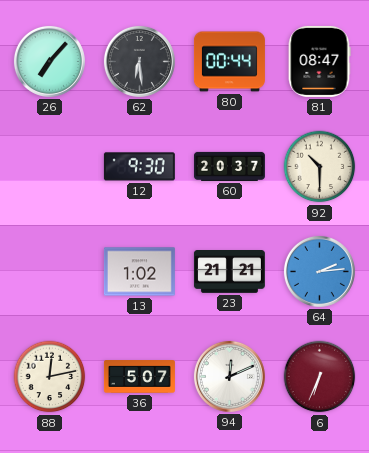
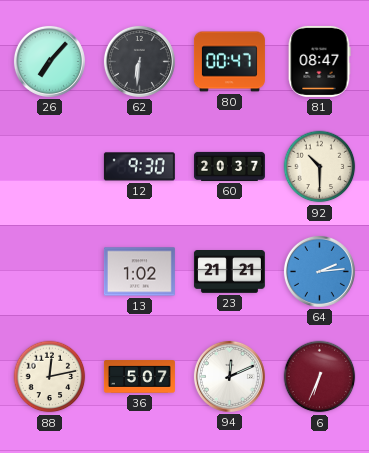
62: 6:29 -> 6:31
80: 00:44 -> 00:47
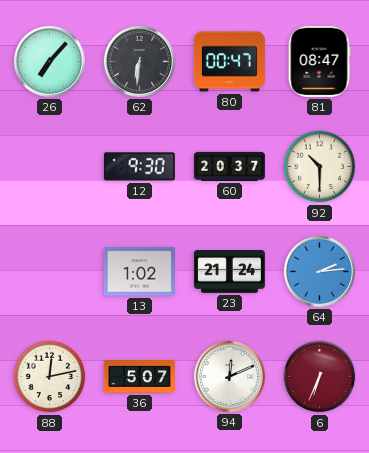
23: 21:21 -> 21:24
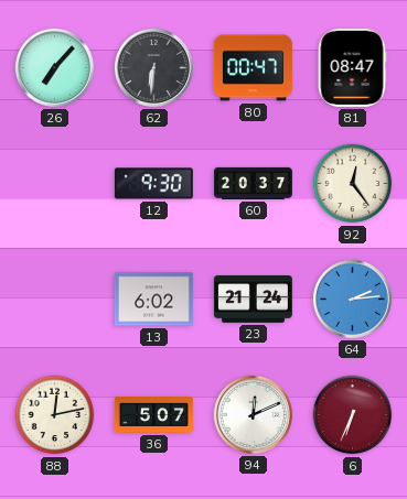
92: 10:30 -> 12:24
13: 1:02 -> 6:02
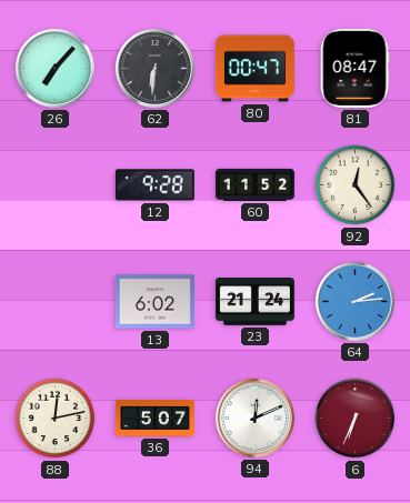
12: 9:30 -> 9:28
60: 20:37 -> 11:52
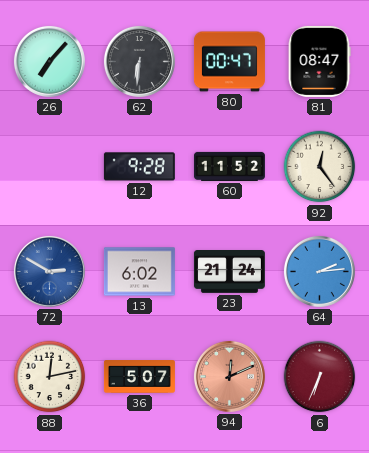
72: none -> 2:50
94 dial: white -> salmon
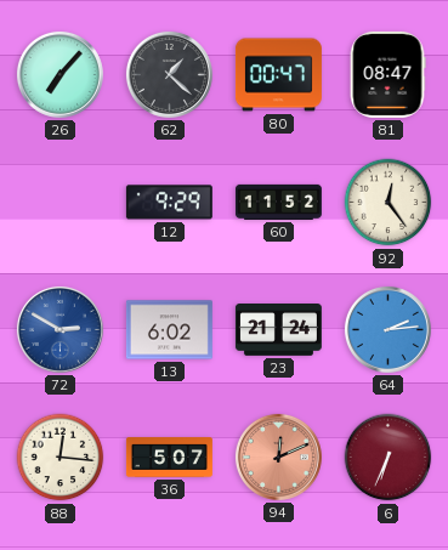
62: 6:31 -> 1:22
12: 9:28 -> 9:29
88: 12:13 -> 12:16
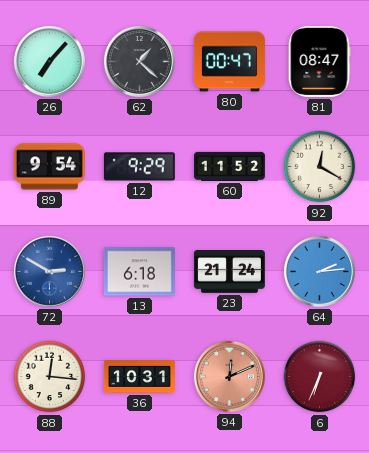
89: none -> 9:54
92: 12:24 -> 12:20
13: 6:02 -> 6:18
36: 5:07 -> 10:31
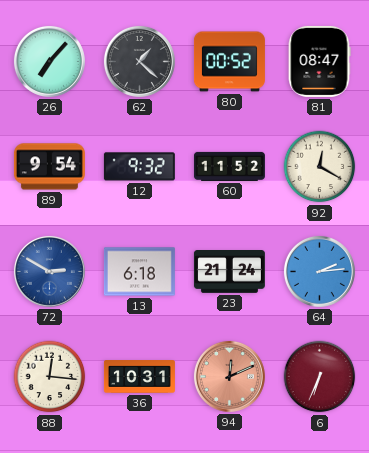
80: 00:47 -> 00:52
12: 9:29 -> 9:32
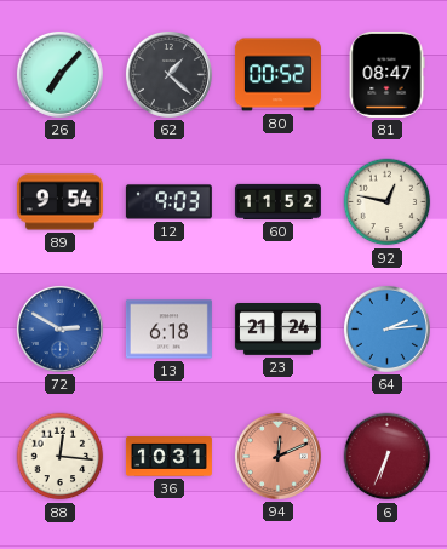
12: 9:32 -> 9:03
92: 12:20 -> 12:47
